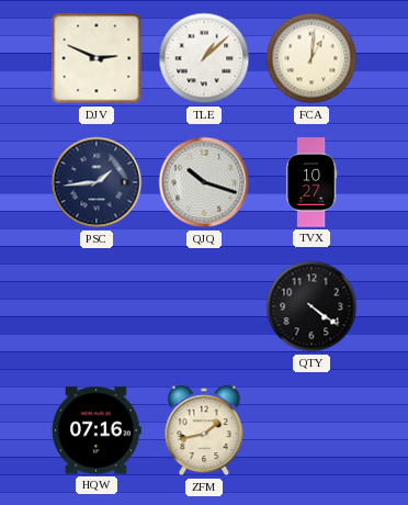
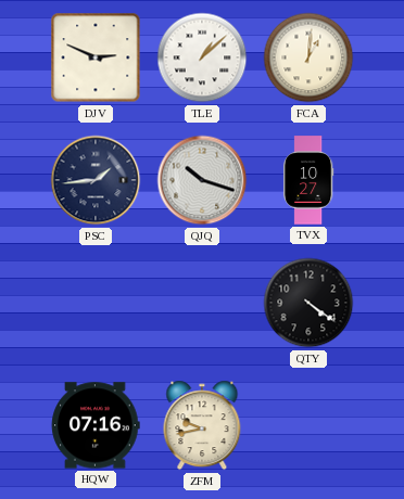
ZFM: 1:43 -> 9:43
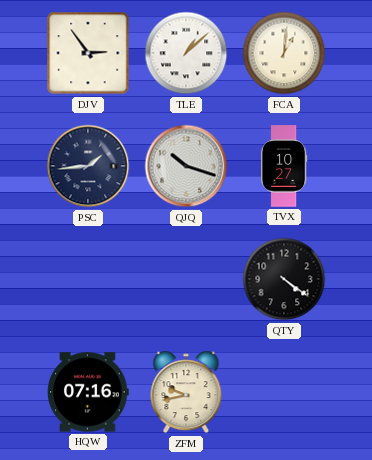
DJV: 2:49 -> 2:54
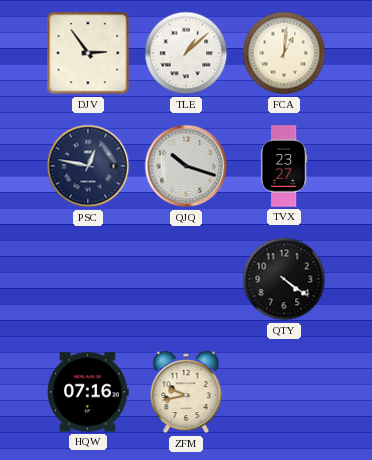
PSC: 1:44 -> 12:47
TVX: 10:27 -> 23:27
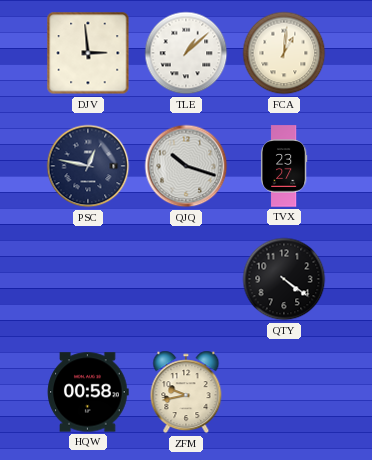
DJV: 2:54 -> 2:59
HQW: 07:16 -> 00:58
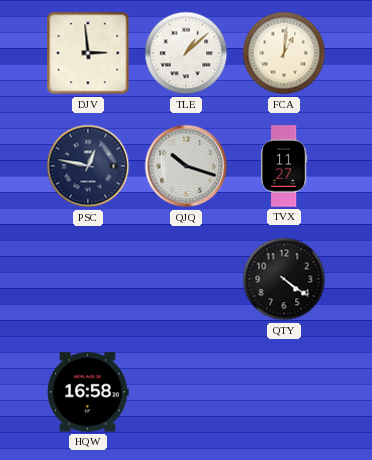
TVX: 23:27 -> 11:27
HQW: 00:58 -> 16:58
ZFM: 9:43 -> none
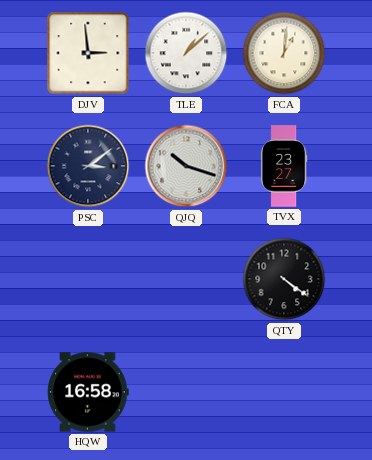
PSC: 12:47 -> 3:09
TVX: 11:27 -> 23:27
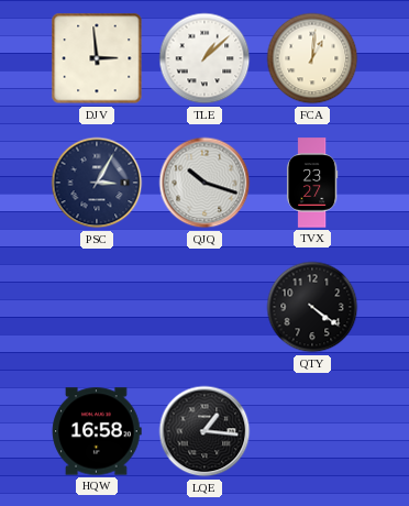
PSC: 3:09 -> 3:05
LQE: none -> 1:16
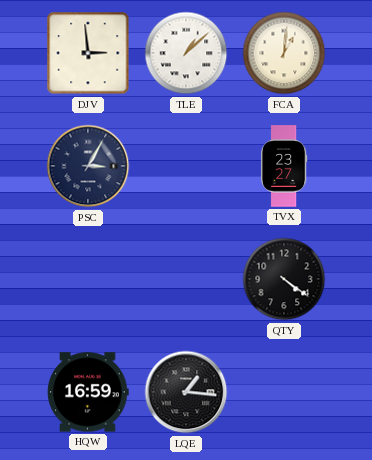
QJQ: 10:18 -> none
HQW: 16:58 -> 16:59
